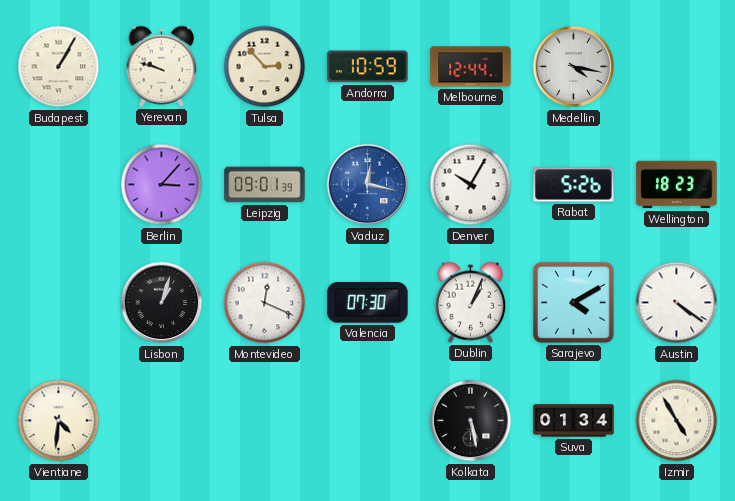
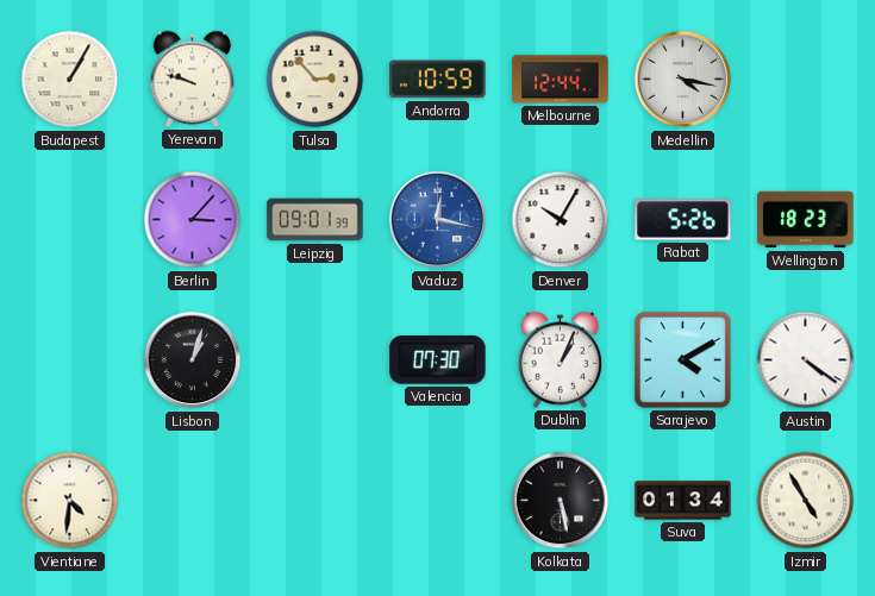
Montevideo: 12:19 -> none
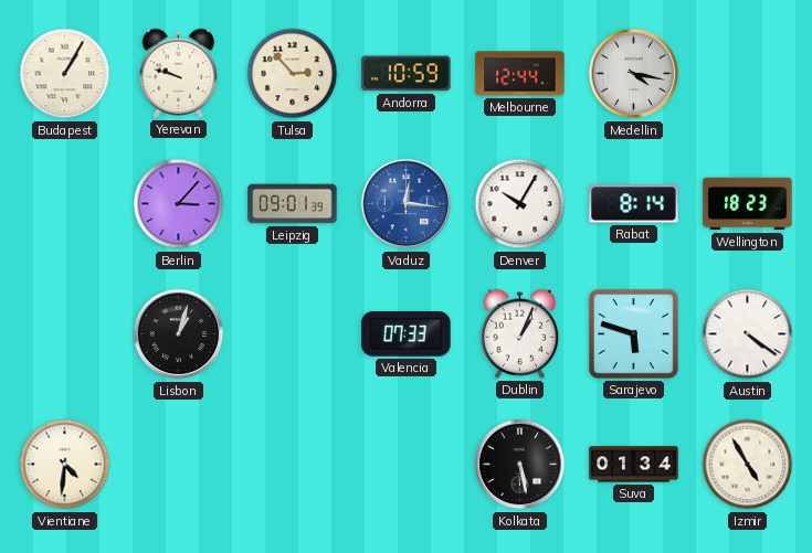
Vaduz: 12:17 -> 12:16
Rabat: 5:26 -> 8:14
Valencia: 07:30 -> 07:33
Sarajevo: 4:10 -> 5:48
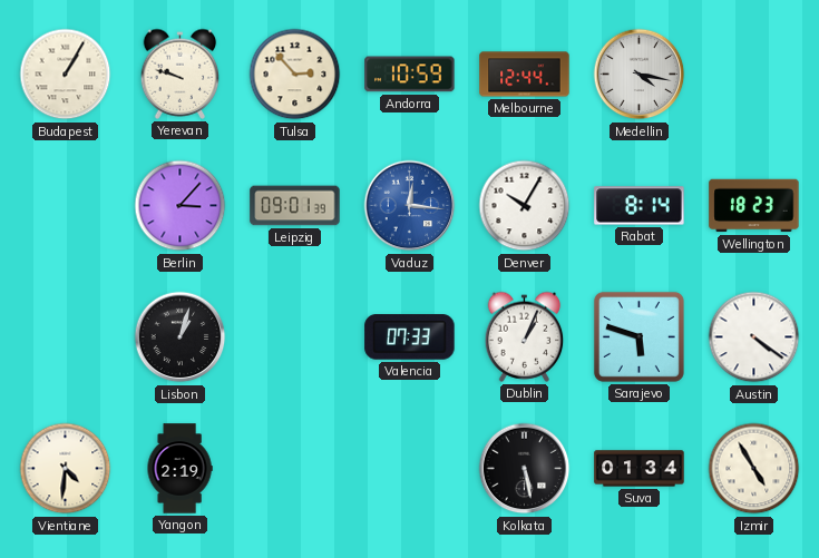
Yangon: none -> 2:19
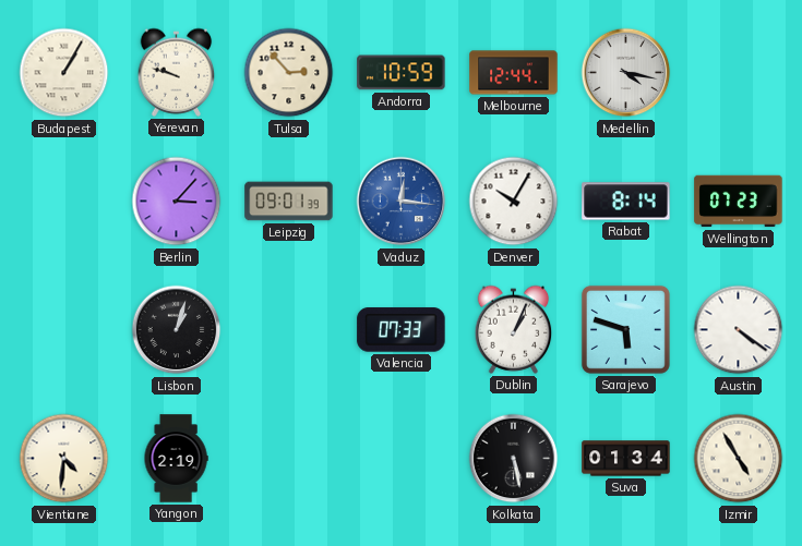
Wellington: 18:23 -> 07:23
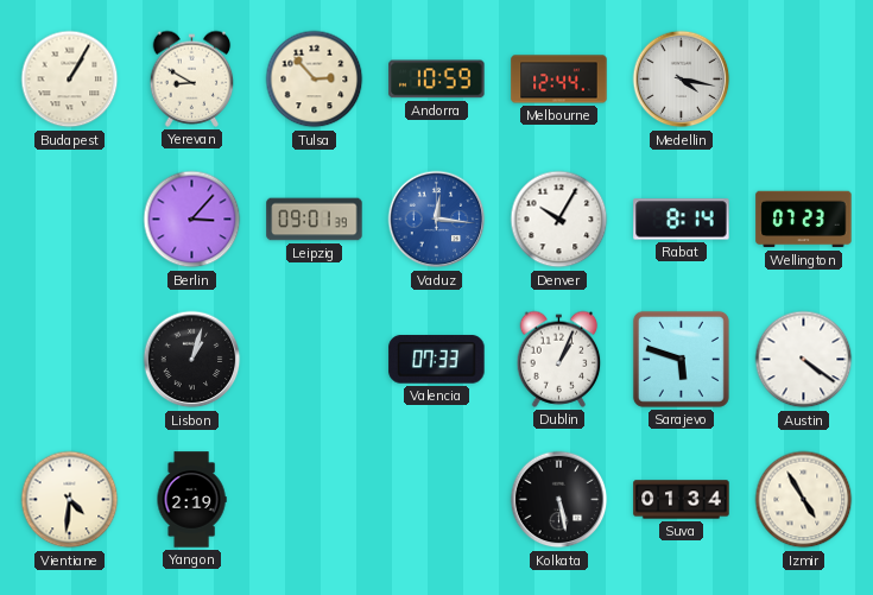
Yerevan: 9:48 -> 8:50
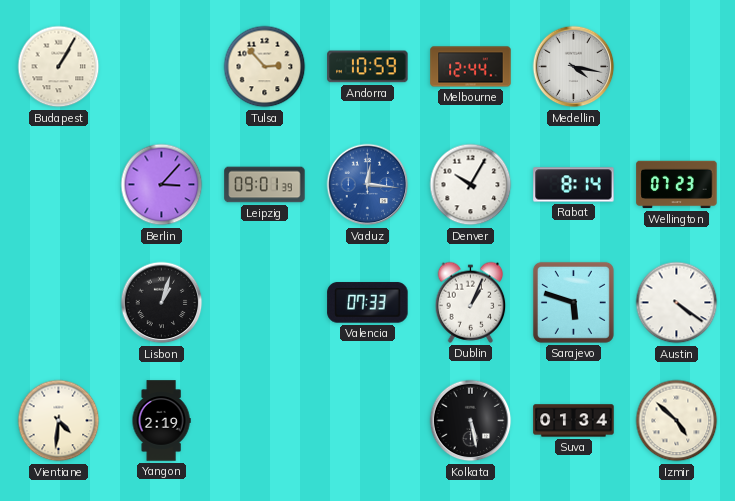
Yerevan: 8:50 -> none
Izmir: 4:55 -> 4:52
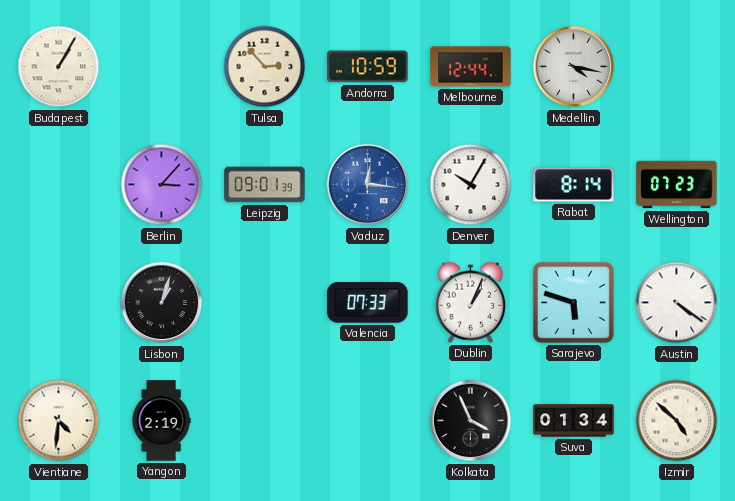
Kolkata: 5:28 -> 3:56
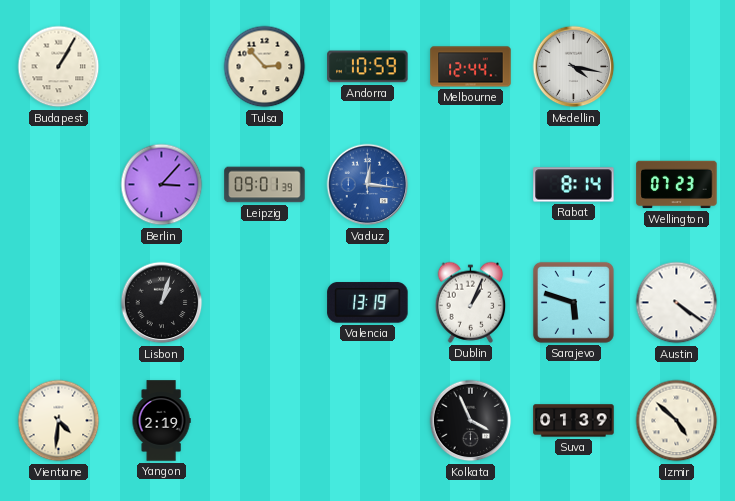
Denver: 10:05 -> none
Valencia: 07:33 -> 13:19
Suva: 01:34 -> 01:39
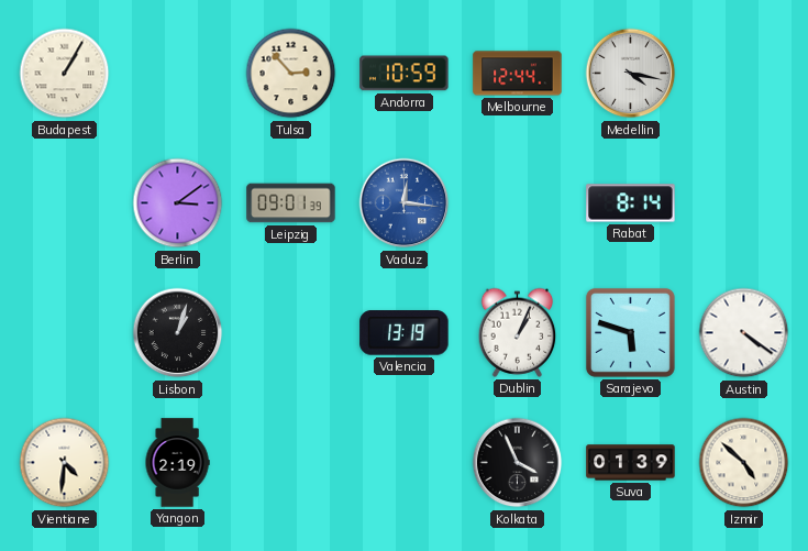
Berlin: 3:07 -> 3:09
Wellington: 07:23 -> none
